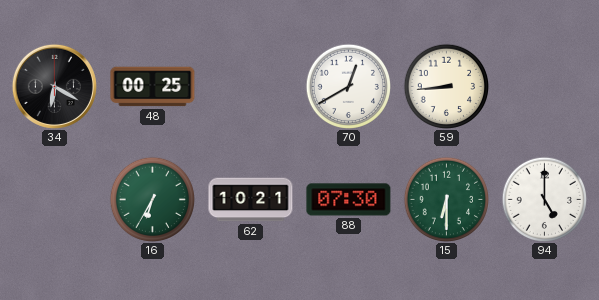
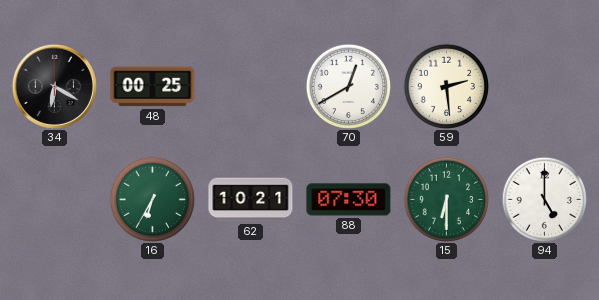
59: 8:44 -> 2:29
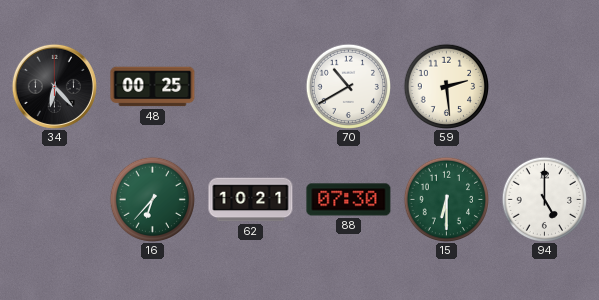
34: 6:20 -> 6:23
70: 12:40 -> 10:40
16: 6:35 -> 6:37
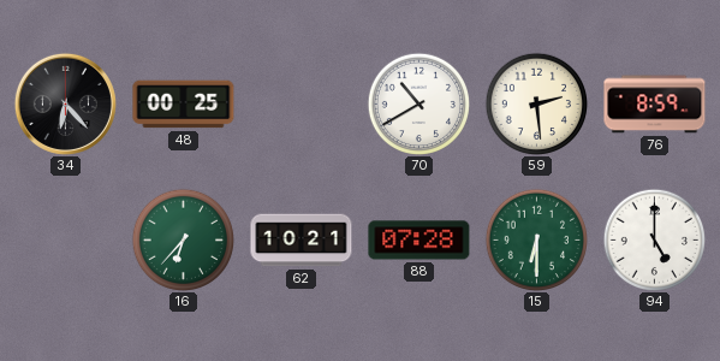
76: none -> 8:59
88: 07:30 -> 07:28
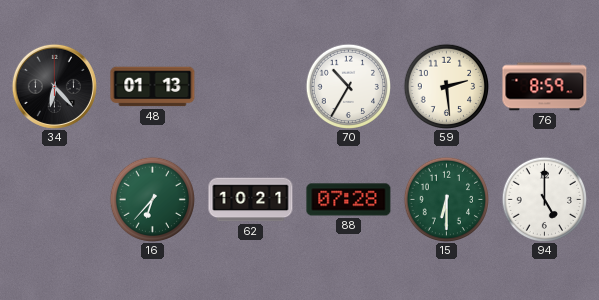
48: 00:25 -> 01:13
70: 10:40 -> 10:35
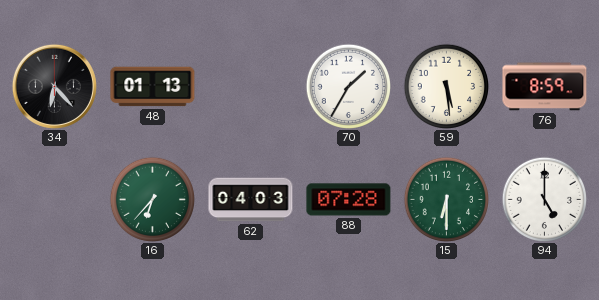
70: 10:35 -> 1:35
59: 2:29 -> 5:29
62: 10:21 -> 04:03
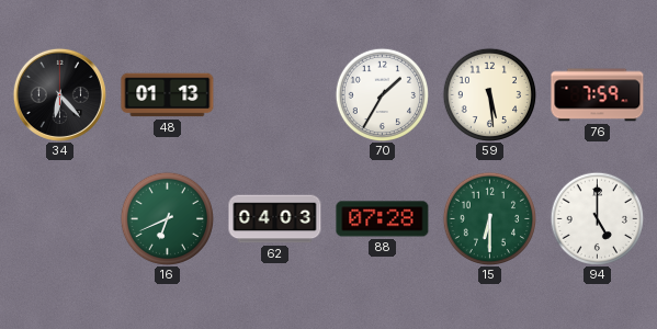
76: 8:59 -> 7:59
16: 6:37 -> 6:41
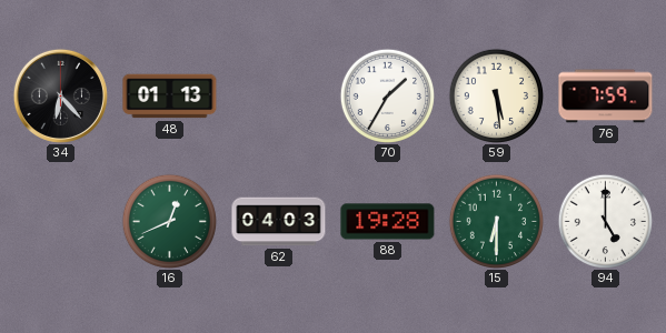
16: 6:41 -> 12:41
88: 07:28 -> 19:28
